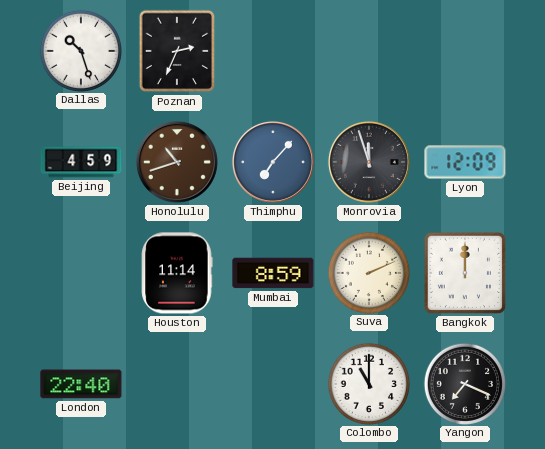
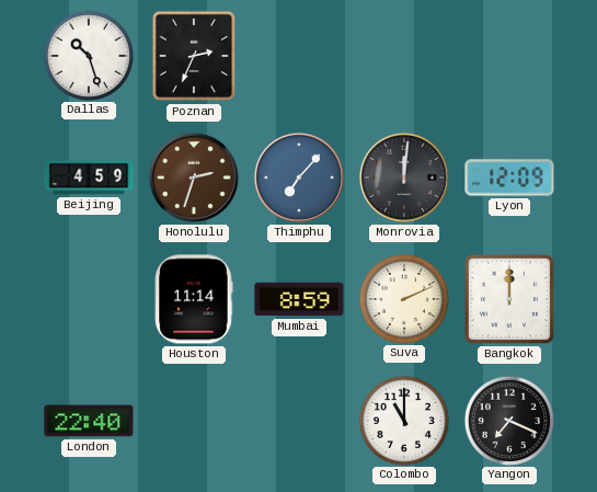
Honolulu: 10:42 -> 2:33
Monrovia: 11:57 -> 12:01
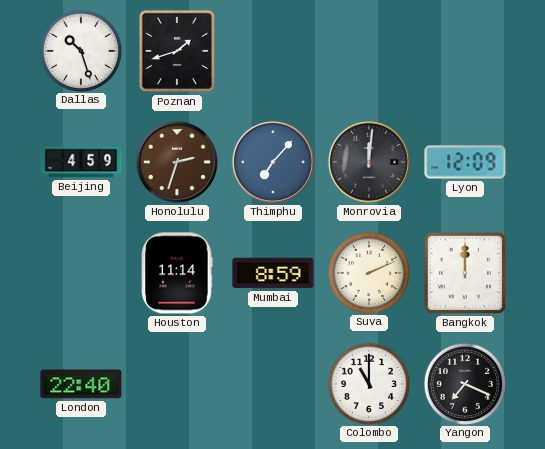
Poznan: 2:34 -> 1:42
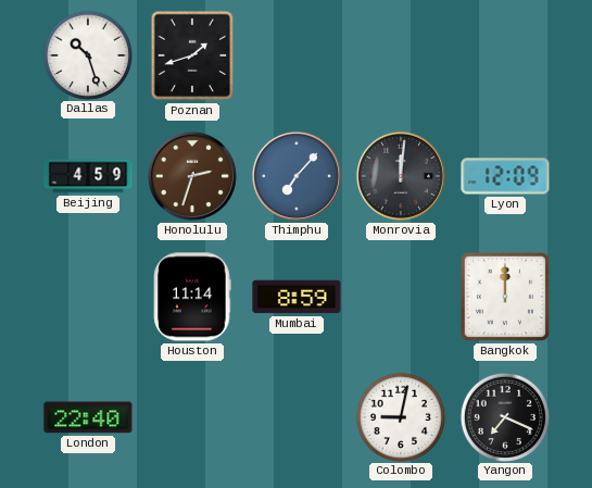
Suva: 2:11 -> none
Colombo: 11:00 -> 9:02
